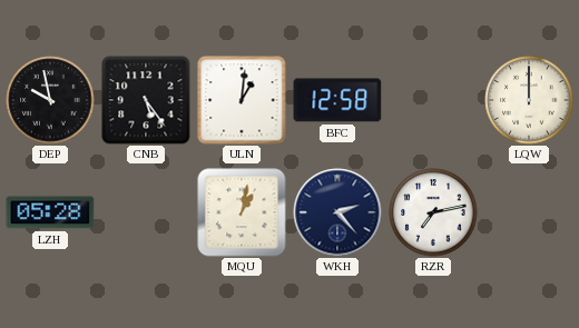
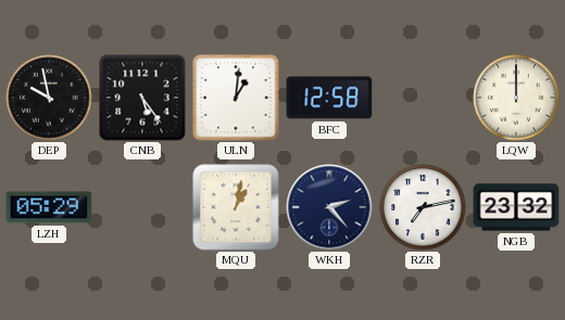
LZH: 05:28 -> 05:29
NGB: none -> 23:32
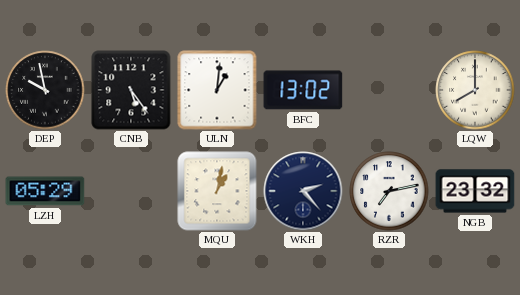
BFC: 12:58 -> 13:02
LQW: 12:00 -> 8:00
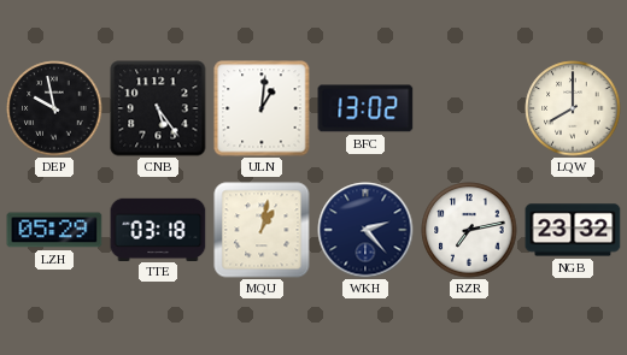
TTE: none -> 03:18
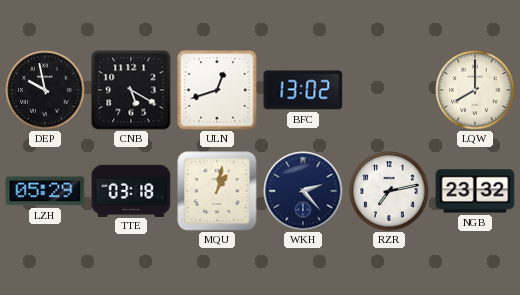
CNB: 5:24 -> 5:20
ULN: 1:01 -> 12:42
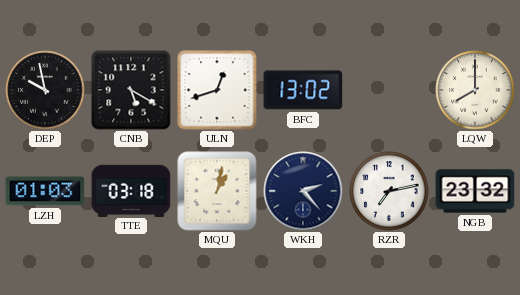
LZH: 05:29 -> 01:03
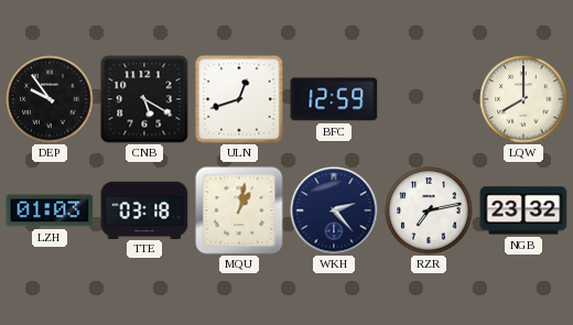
DEP: 9:58 -> 9:54
BFC: 13:02 -> 12:59
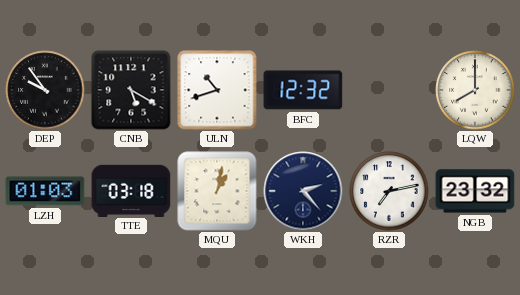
ULN: 12:42 -> 10:42
BFC: 12:59 -> 12:32
